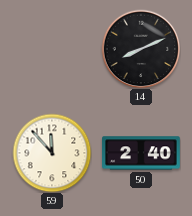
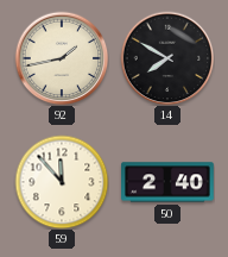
92: none -> 1:43
14: 8:11 -> 7:50
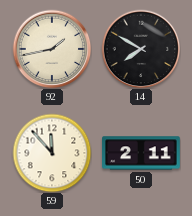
50: 2:40 -> 2:11
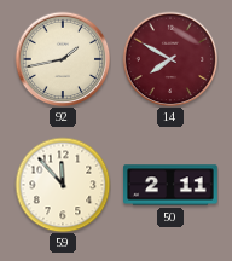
14 dial: black -> burgundy
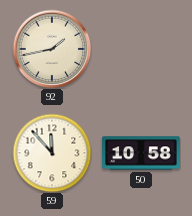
14: 7:50 -> none
50: 2:11 -> 10:58
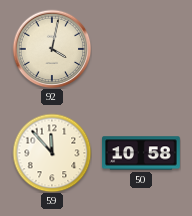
92: 1:43 -> 4:02
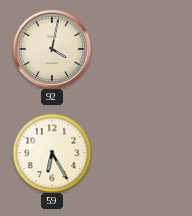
59: 11:53 -> 6:25
50: 10:58 -> none
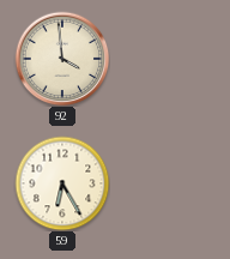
92: 4:02 -> 3:59
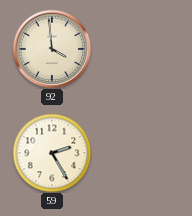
59: 6:25 -> 2:25
